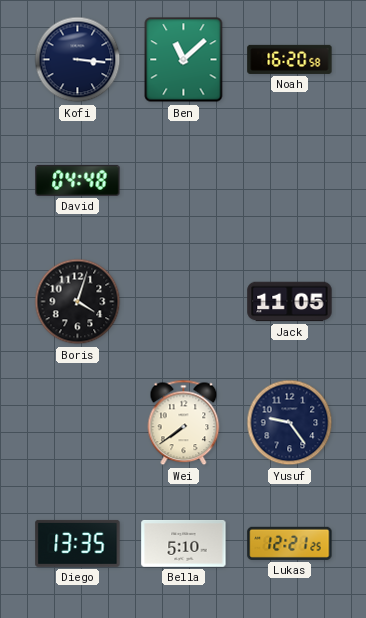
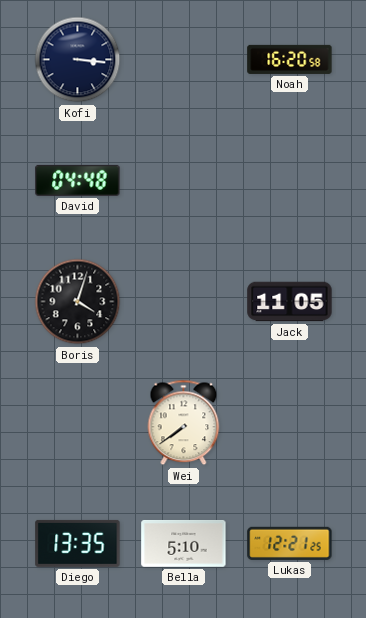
Ben: 11:08 -> none
Yusuf: 9:24 -> none
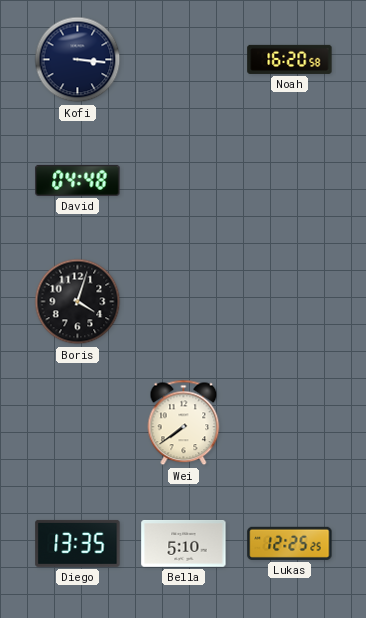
Jack: 11:05 -> none
Lukas: 12:21 -> 12:25
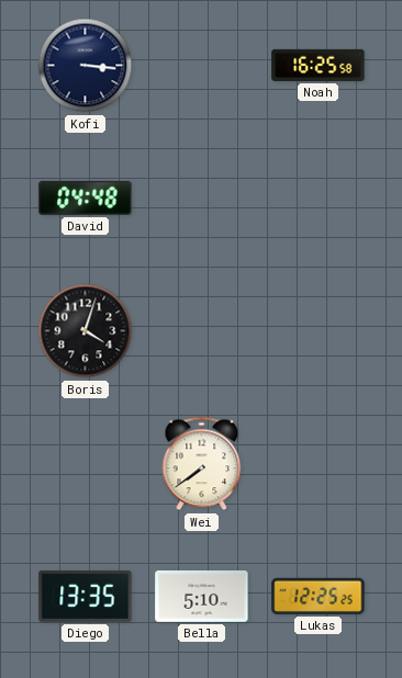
Noah: 16:20 -> 16:25
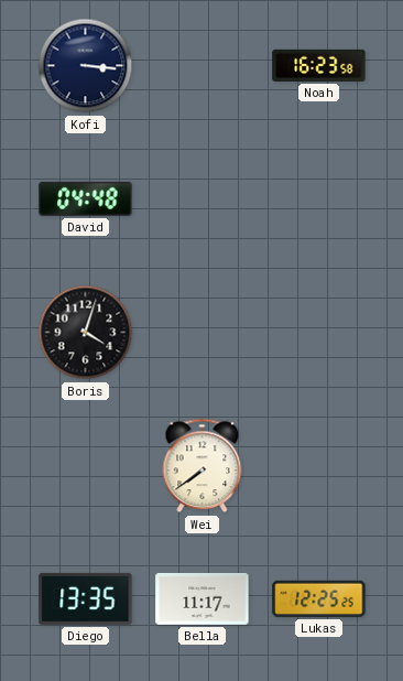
Noah: 16:25 -> 16:23
Bella: 5:10 -> 11:17
